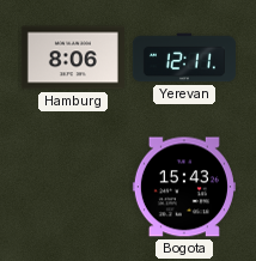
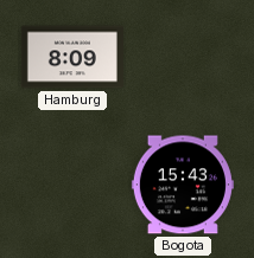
Hamburg: 8:06 -> 8:09
Yerevan: 12:11 -> none
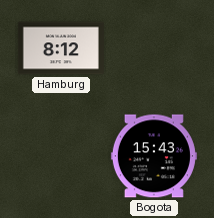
Hamburg: 8:09 -> 8:12
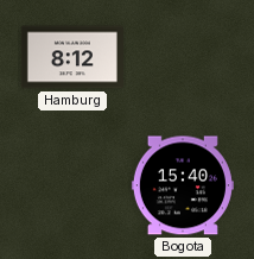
Bogota: 15:43 -> 15:40
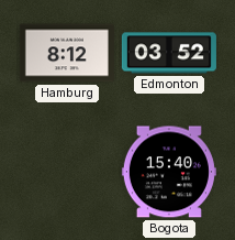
Edmonton: none -> 03:52
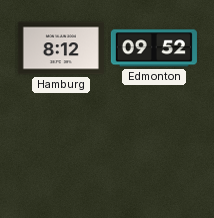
Edmonton: 03:52 -> 09:52
Bogota: 15:40 -> none
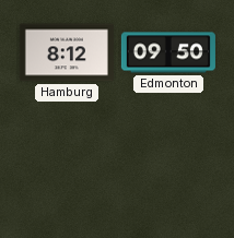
Edmonton: 09:52 -> 09:50
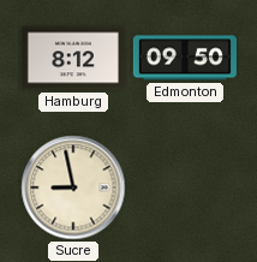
Sucre: none -> 8:58
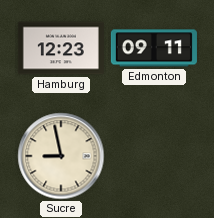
Hamburg: 8:12 -> 12:23
Edmonton: 09:50 -> 09:11
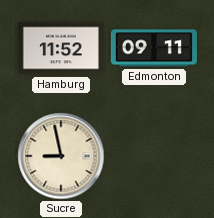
Hamburg: 12:23 -> 11:52
